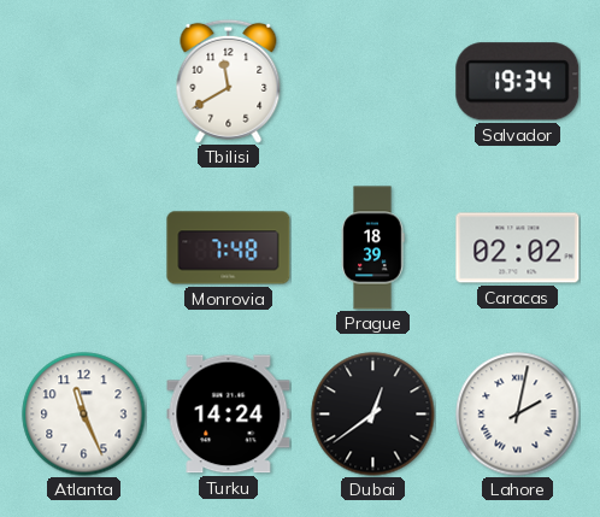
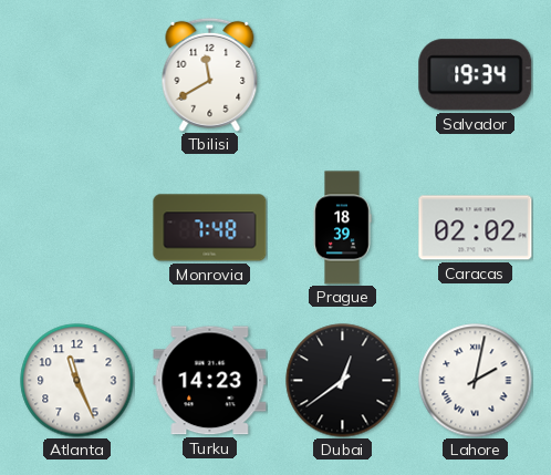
Turku: 14:24 -> 14:23
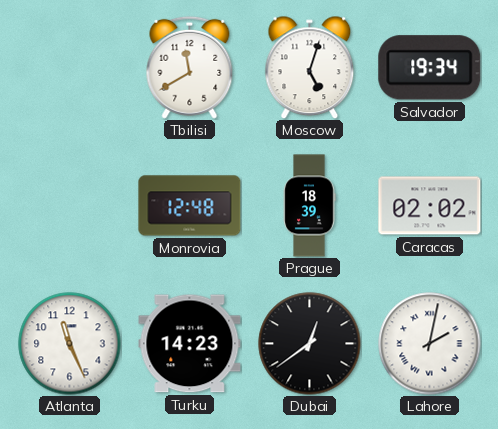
Moscow: none -> 5:03
Monrovia: 7:48 -> 12:48
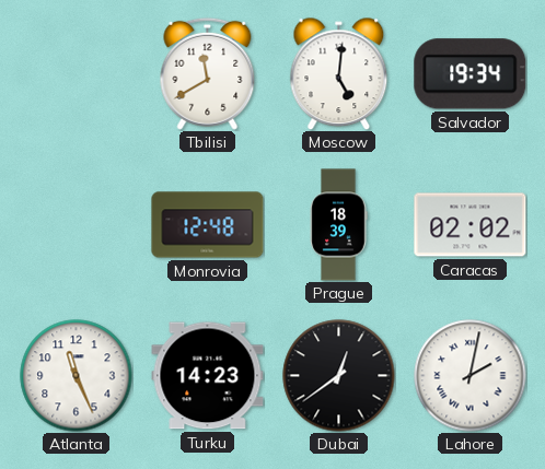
Moscow: 5:03 -> 5:01
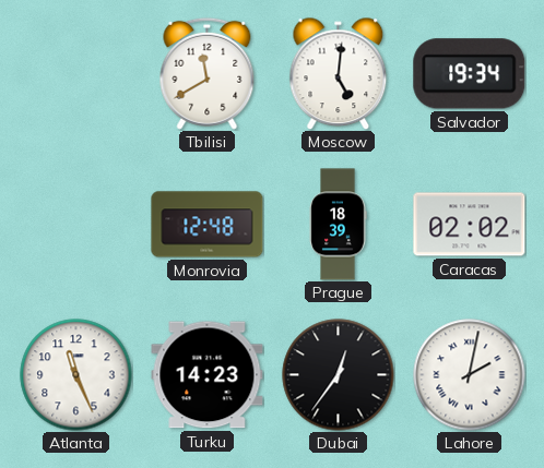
Dubai: 12:39 -> 12:36
